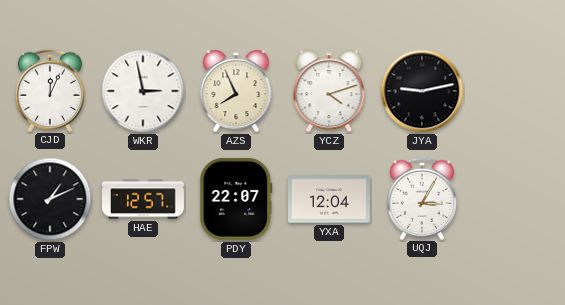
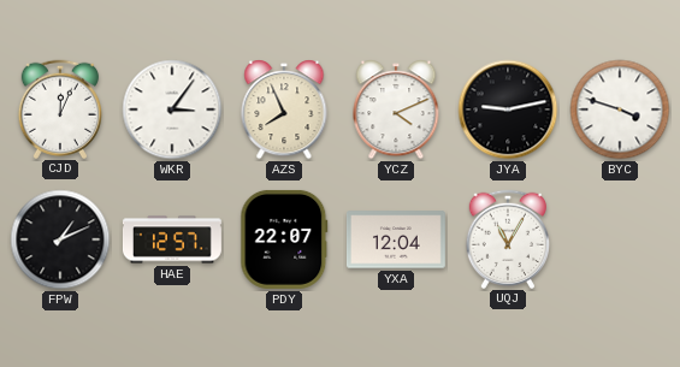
WKR: 2:58 -> 3:06
YCZ: 4:12 -> 4:11
BYC: none -> 3:48
UQJ: 3:05 -> 11:05
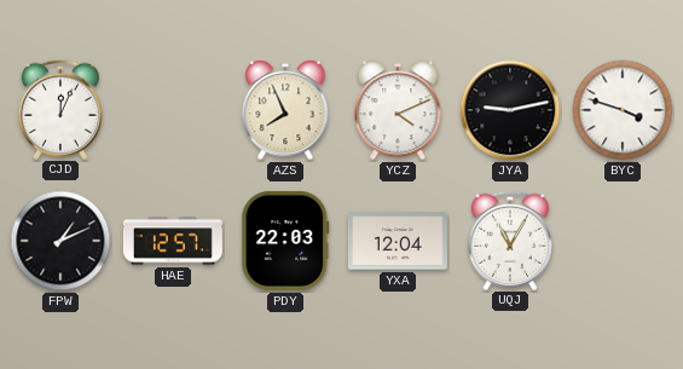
WKR: 3:06 -> none
PDY: 22:07 -> 22:03
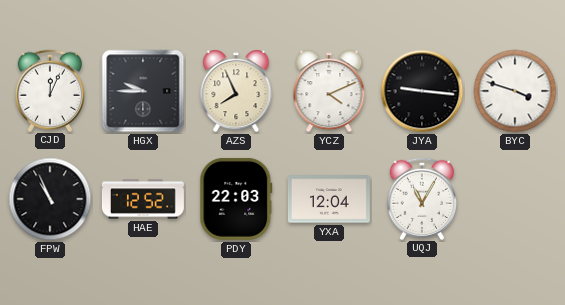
HGX: none -> 9:45
JYA: 9:13 -> 9:16
FPW: 1:11 -> 10:56
HAE: 12:57 -> 12:52
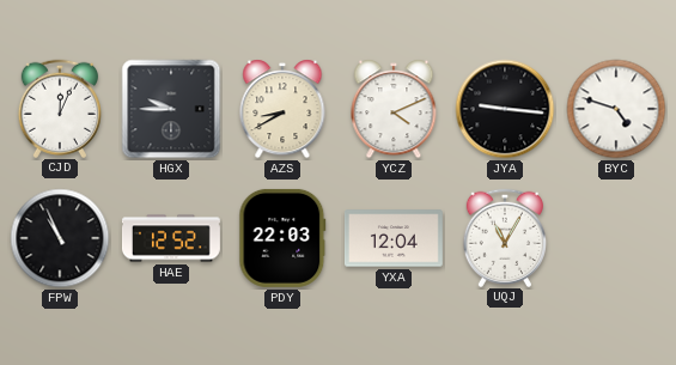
AZS: 7:56 -> 8:40
BYC: 3:48 -> 4:48
